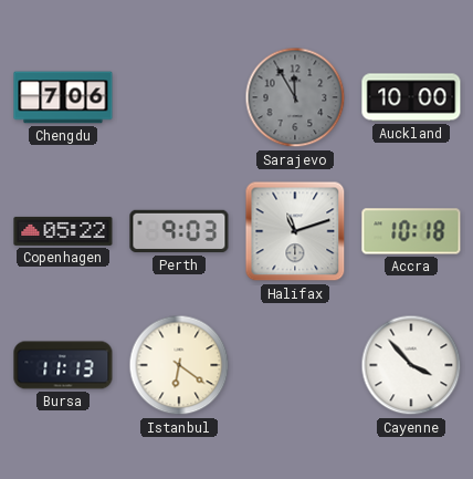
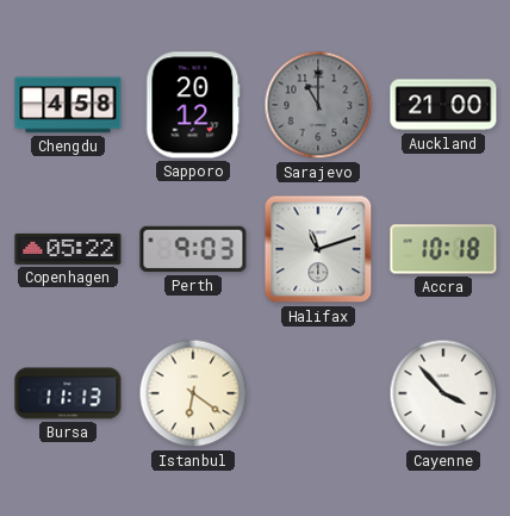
Chengdu: 7:06 -> 4:58
Sapporo: none -> 20:12
Sarajevo: 11:55 -> 11:00
Auckland: 10:00 -> 21:00
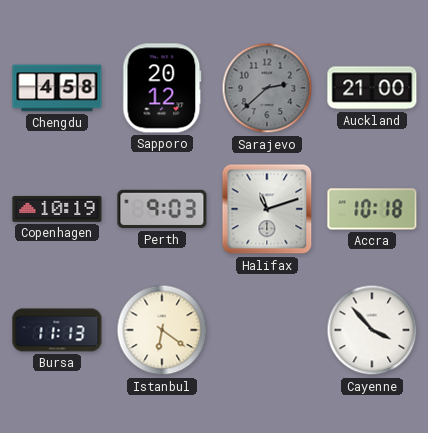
Sarajevo: 11:00 -> 2:38
Copenhagen: 05:22 -> 10:19
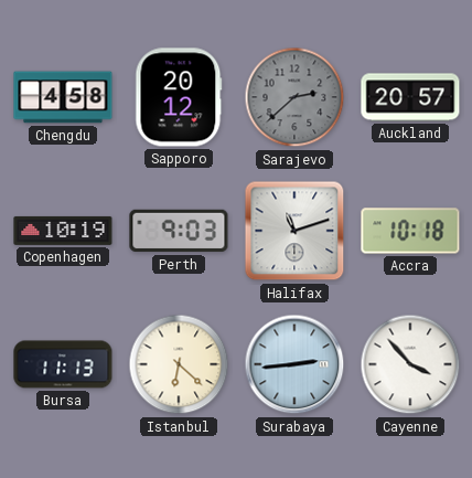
Auckland: 21:00 -> 20:57
Istanbul: 6:21 -> 6:22
Surabaya: none -> 2:44
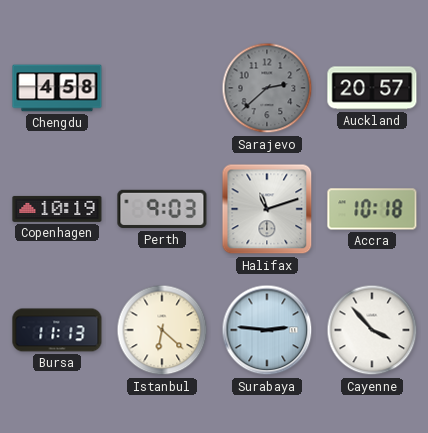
Sapporo: 20:12 -> none
Surabaya: 2:44 -> 2:46
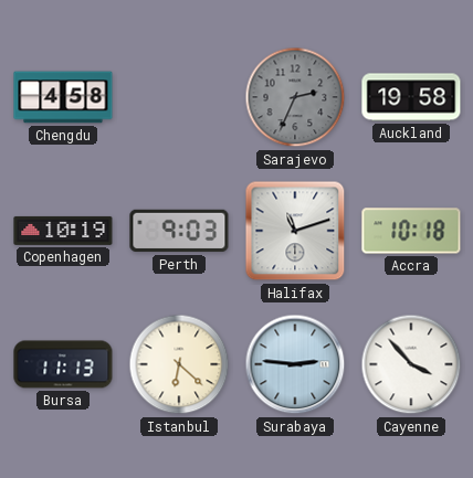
Sarajevo: 2:38 -> 2:34
Auckland: 20:57 -> 19:58
